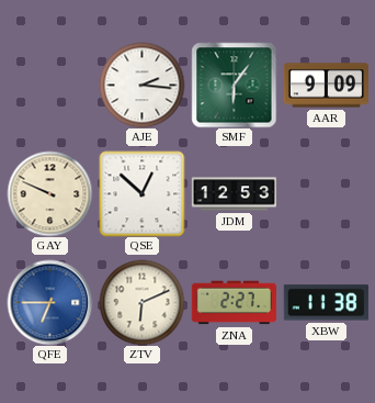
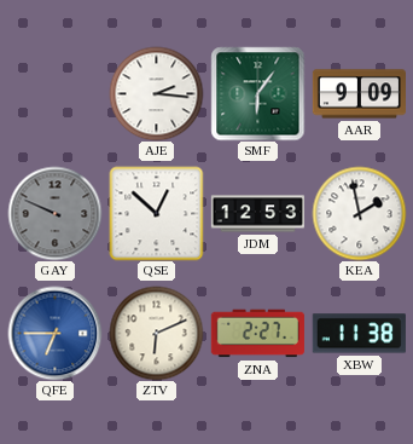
GAY dial: cream -> grey
KEA: none -> 1:58
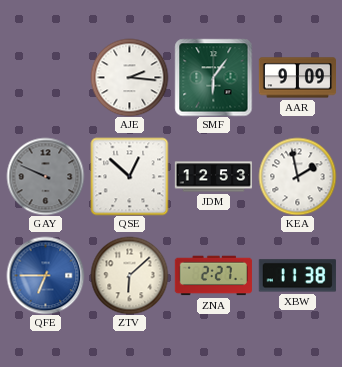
ZTV: 6:11 -> 6:08
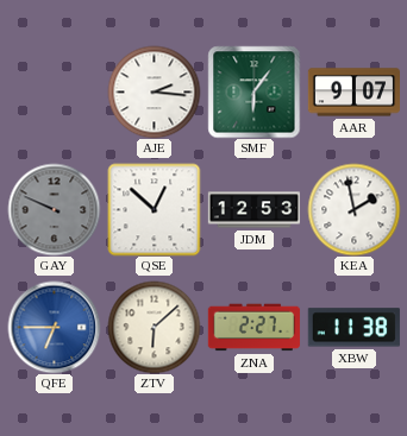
AAR: 9:09 -> 9:07
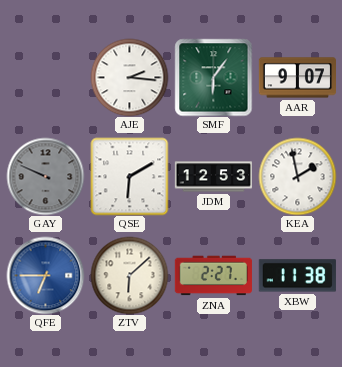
QSE: 12:52 -> 6:10
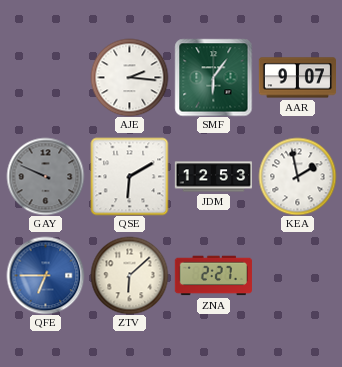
XBW: 11:38 -> none
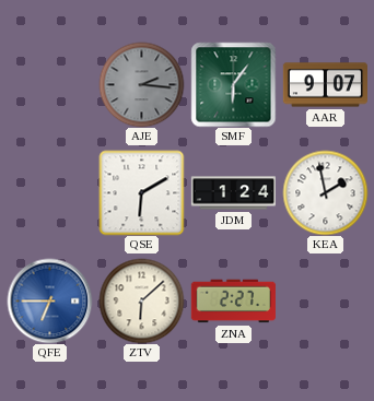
AJE dial: white -> grey
GAY: 9:49 -> none
JDM: 12:53 -> 1:24
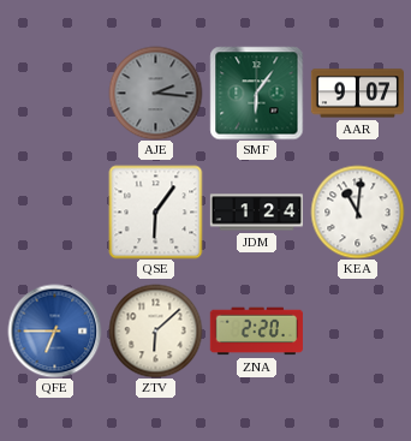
QSE: 6:10 -> 6:06
KEA: 1:58 -> 11:01
ZNA: 2:27 -> 2:20
